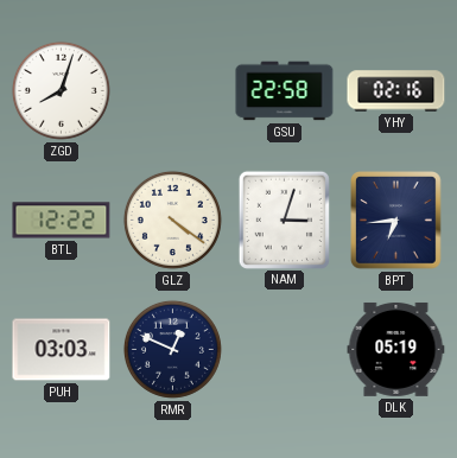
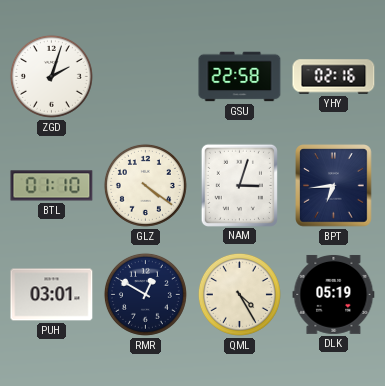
ZGD: 8:03 -> 2:03
BTL: 12:22 -> 01:10
PUH: 03:03 -> 03:01
RMR: 12:49 -> 12:50
QML: none -> 4:25
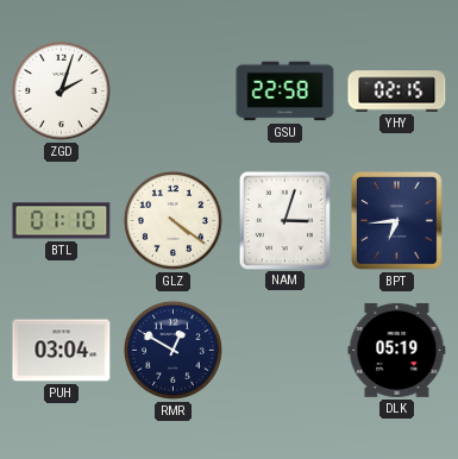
YHY: 02:16 -> 02:15
PUH: 03:01 -> 03:04
QML: 4:25 -> none
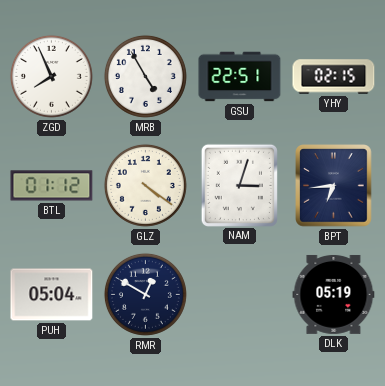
ZGD: 2:03 -> 7:56
MRB: none -> 4:55
GSU: 22:58 -> 22:51
BTL: 01:10 -> 01:12
PUH: 03:04 -> 05:04
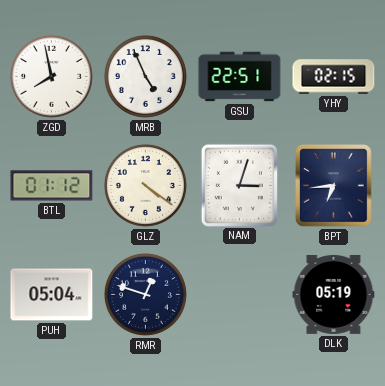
ZGD: 7:56 -> 7:58
MRB: 4:55 -> 4:56
RMR: 12:50 -> 12:48
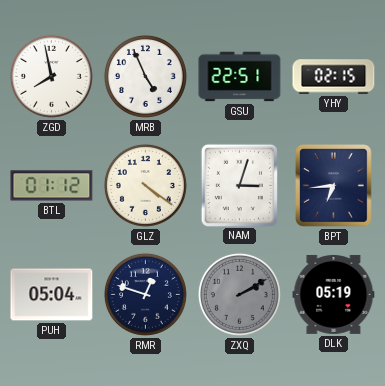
ZXQ: none -> 2:10
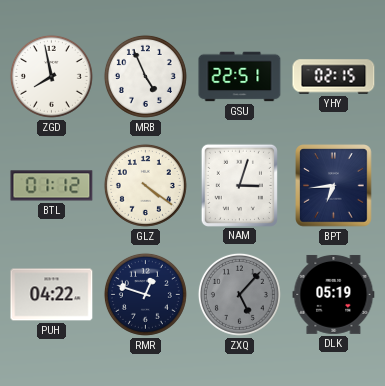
PUH: 05:04 -> 04:22
ZXQ: 2:10 -> 5:07
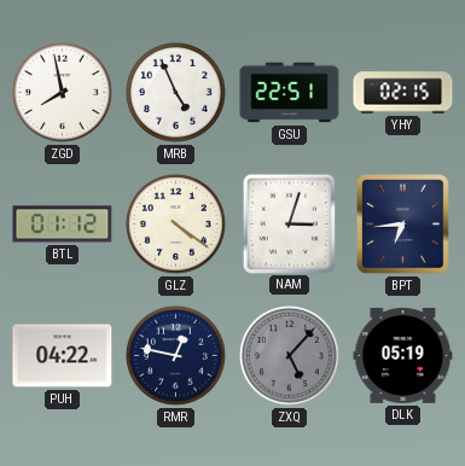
RMR: 12:48 -> 12:47
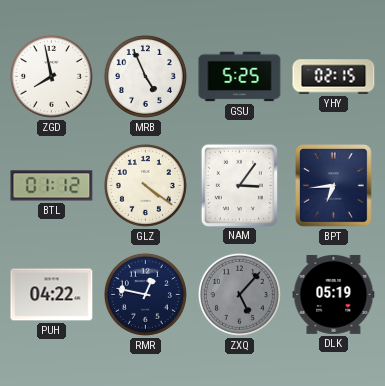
GSU: 22:51 -> 5:25
NAM: 3:03 -> 3:06
